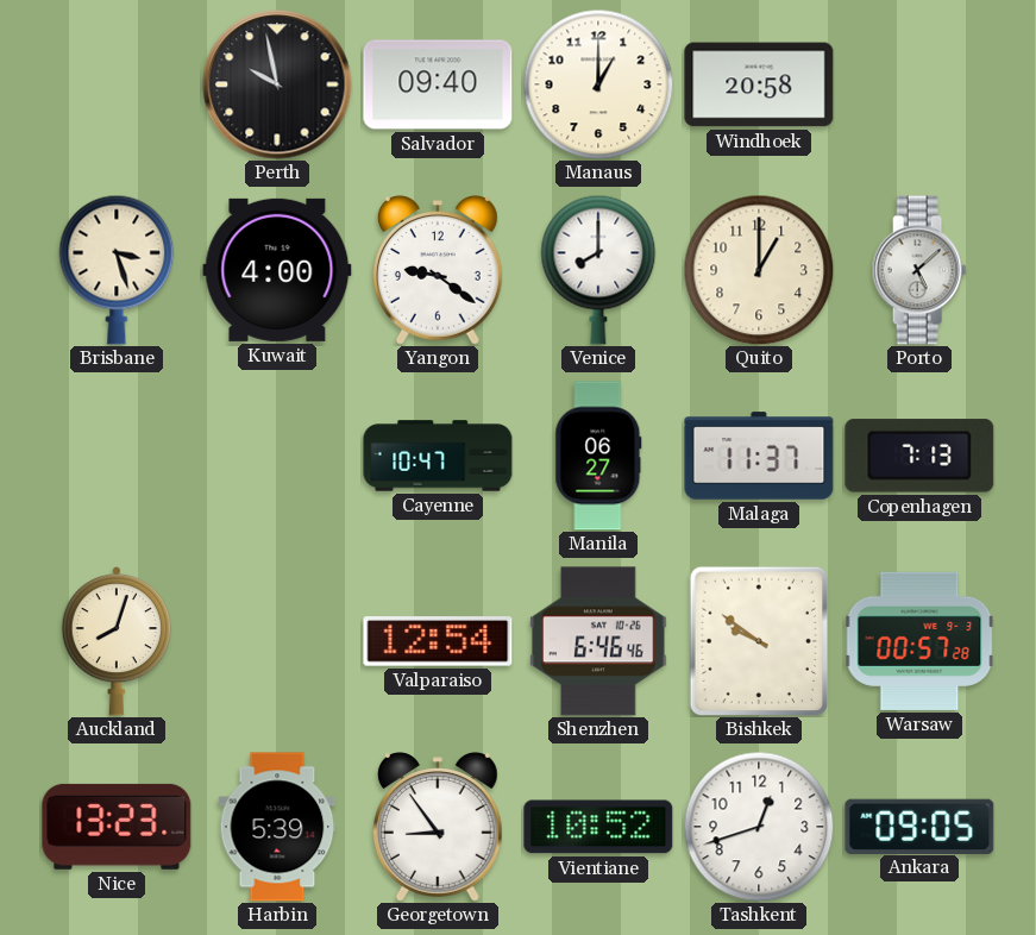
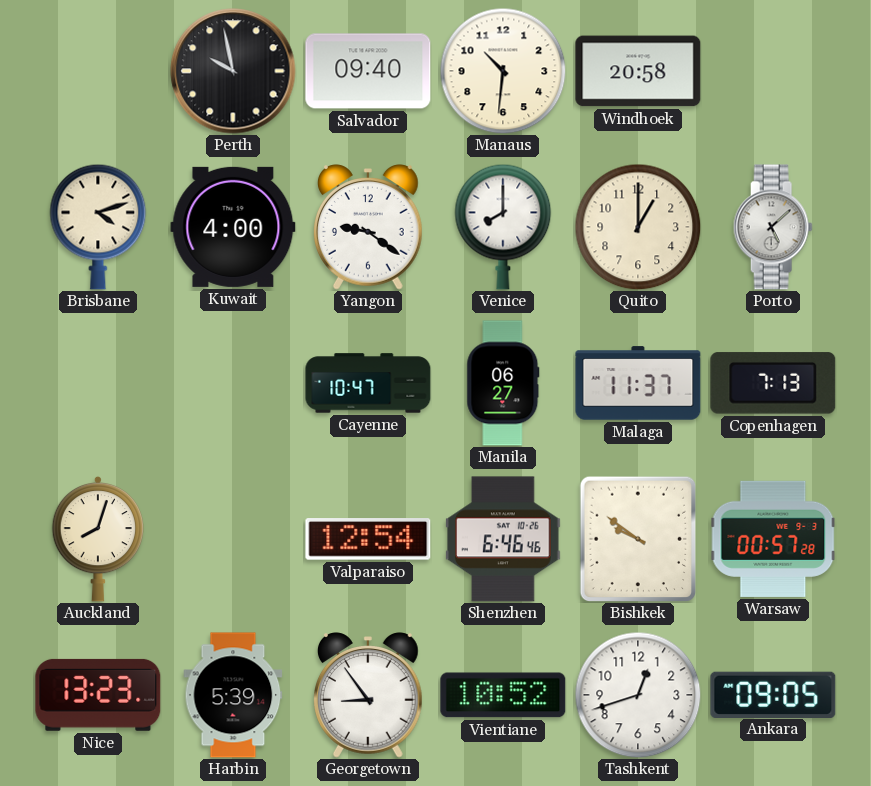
Manaus: 1:00 -> 10:31
Brisbane: 3:27 -> 4:12
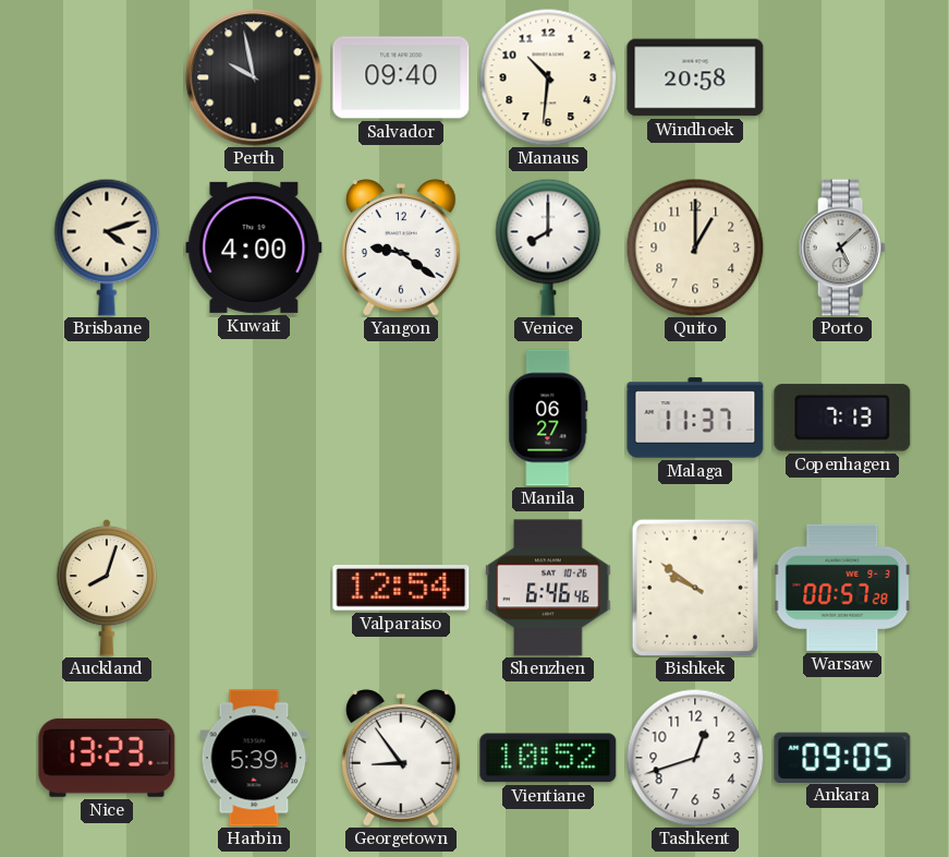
Cayenne: 10:47 -> none
